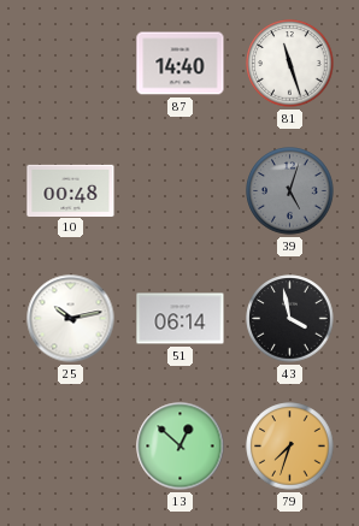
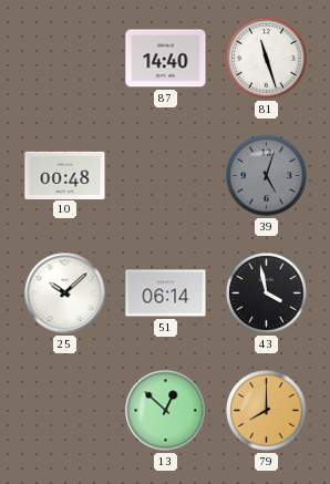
25: 10:13 -> 10:08
79: 7:33 -> 8:00
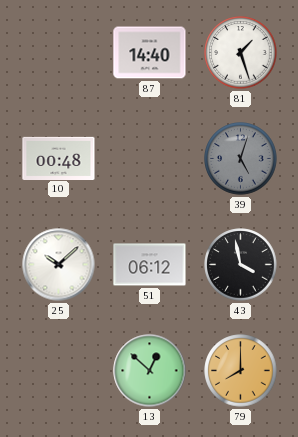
81: 11:27 -> 1:27
51: 06:14 -> 06:12
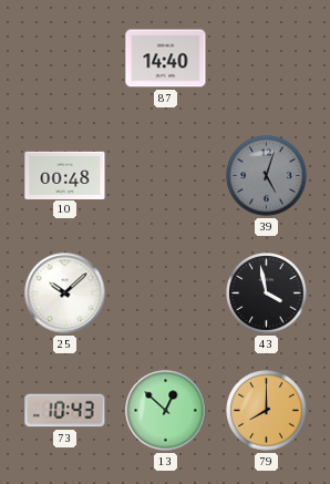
81: 1:27 -> none
51: 06:12 -> none
73: none -> 10:43
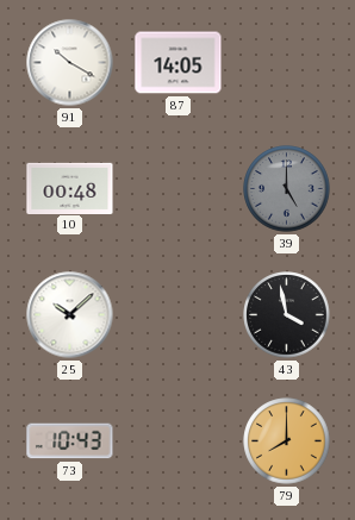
91: none -> 10:20
87: 14:40 -> 14:05
39: 5:03 -> 5:00
13: 12:52 -> none
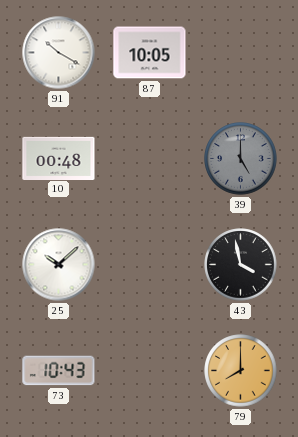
87: 14:05 -> 10:05
